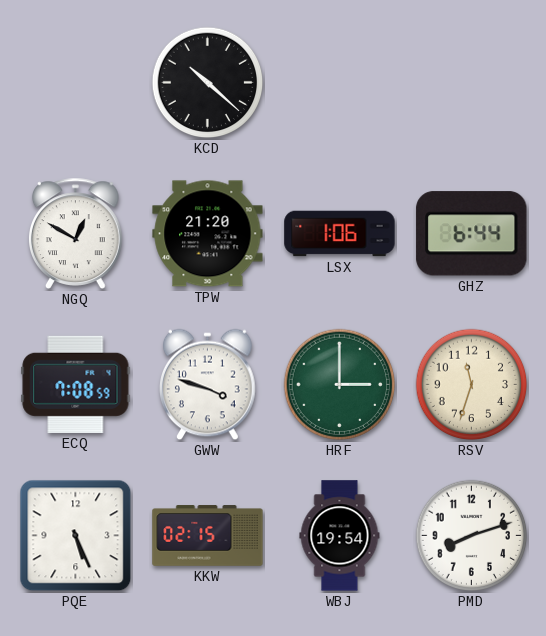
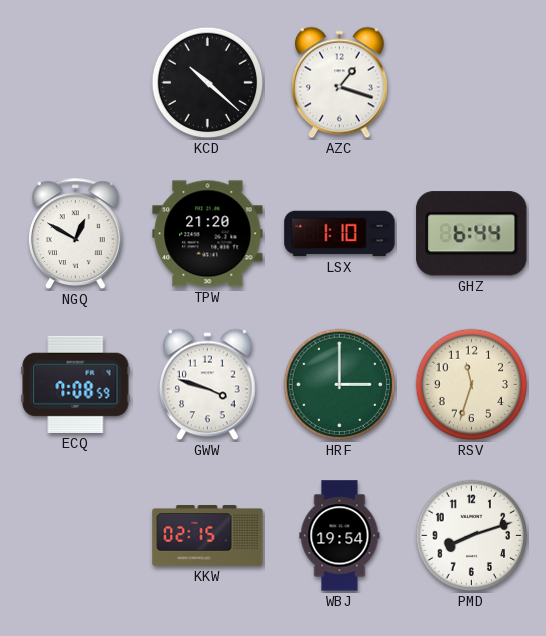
AZC: none -> 1:18
LSX: 1:06 -> 1:10
PQE: 5:26 -> none
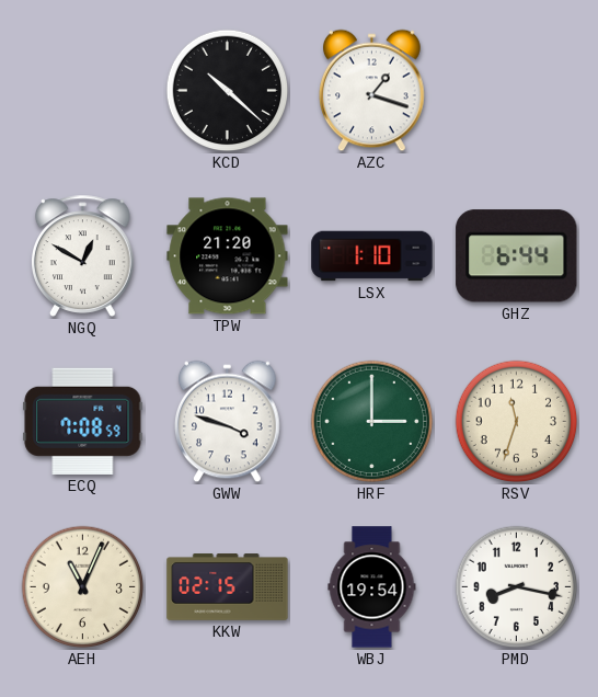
AEH: none -> 11:04
PMD: 8:12 -> 8:17
